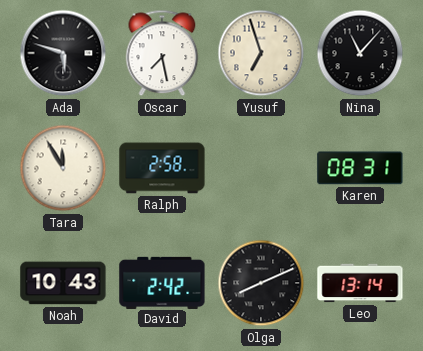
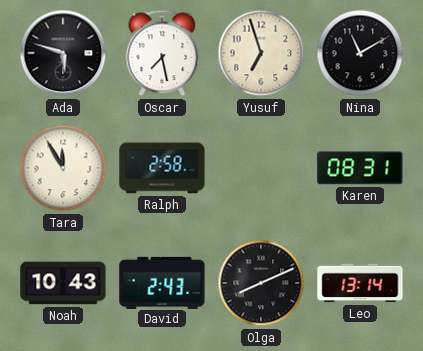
Nina: 11:07 -> 11:10
David: 2:42 -> 2:43
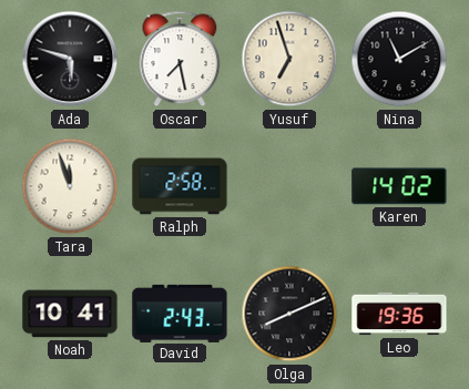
Tara: 11:55 -> 11:57
Karen: 08:31 -> 14:02
Noah: 10:43 -> 10:41
Leo: 13:14 -> 19:36
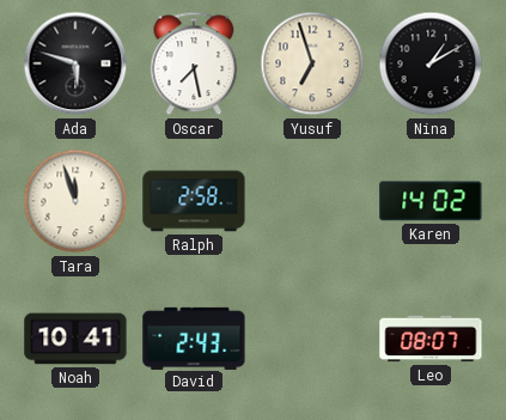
Nina: 11:10 -> 1:10
Olga: 8:11 -> none
Leo: 19:36 -> 08:07
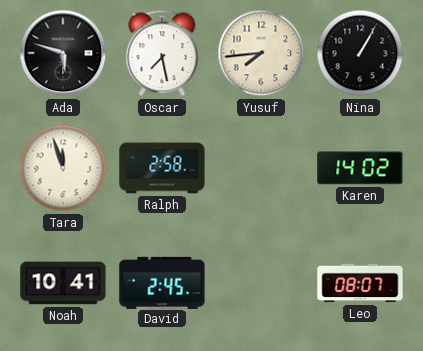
Yusuf: 6:57 -> 7:44
Nina: 1:10 -> 1:05
David: 2:43 -> 2:45
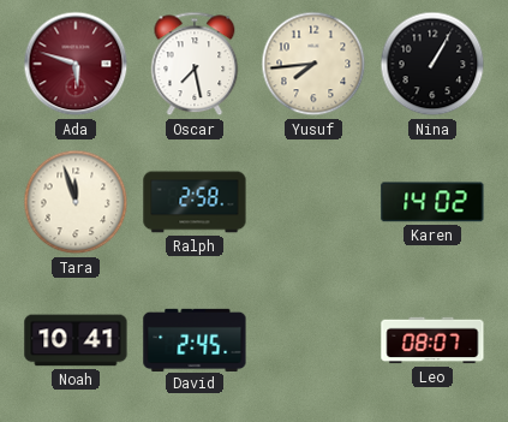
Ada dial: black -> burgundy
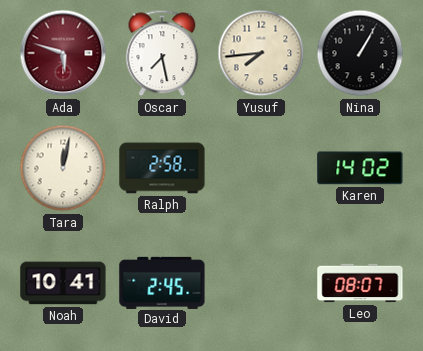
Tara: 11:57 -> 12:02
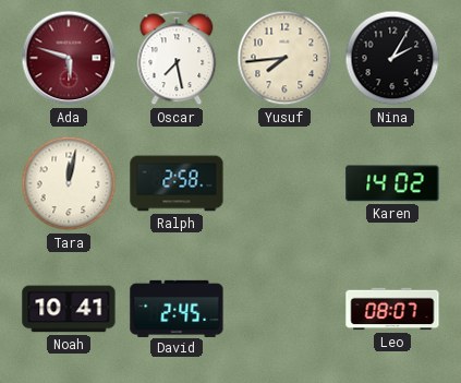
Nina: 1:05 -> 2:05
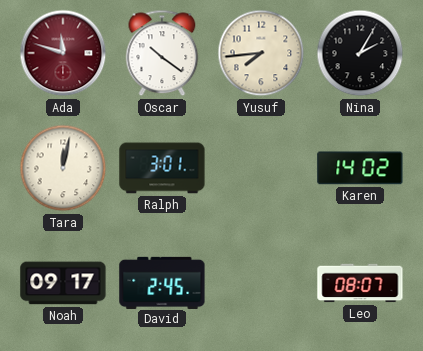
Ada: 5:48 -> 11:48
Oscar: 7:28 -> 10:21
Ralph: 2:58 -> 3:01
Noah: 10:41 -> 09:17
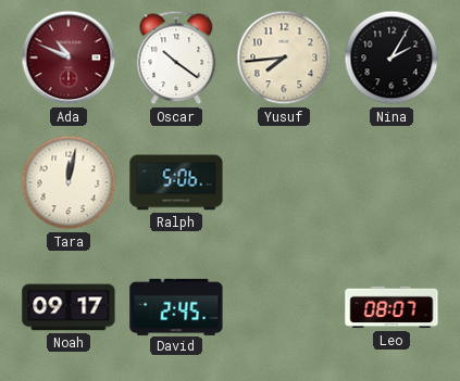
Ada: 11:48 -> 10:49
Ralph: 3:01 -> 5:06
Karen: 14:02 -> none
